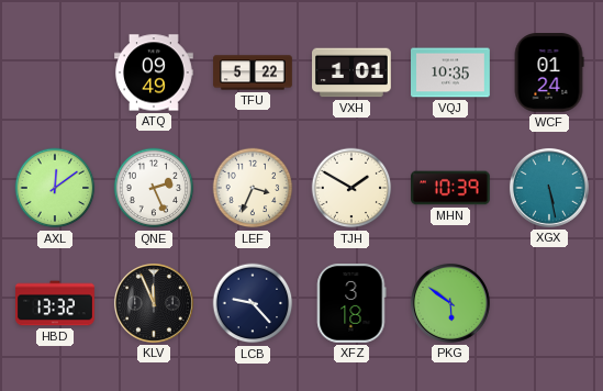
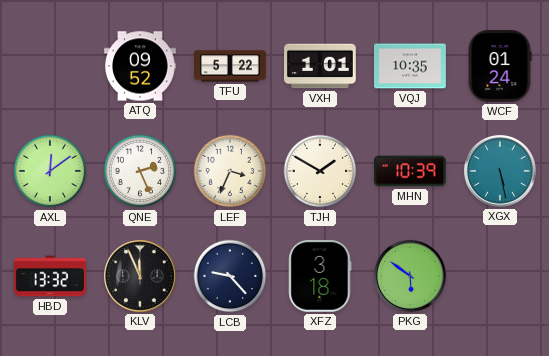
ATQ: 09:49 -> 09:52
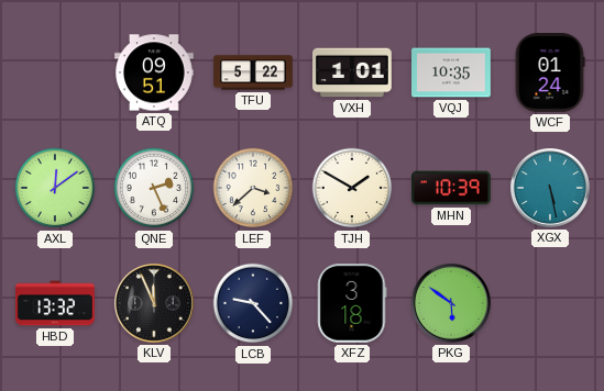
ATQ: 09:52 -> 09:51
LEF: 3:34 -> 3:38
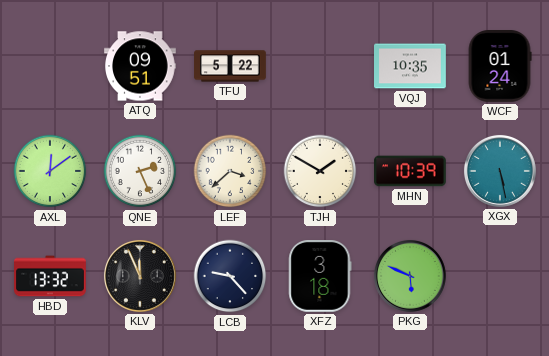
VXH: 1:01 -> none
PKG: 5:51 -> 5:49
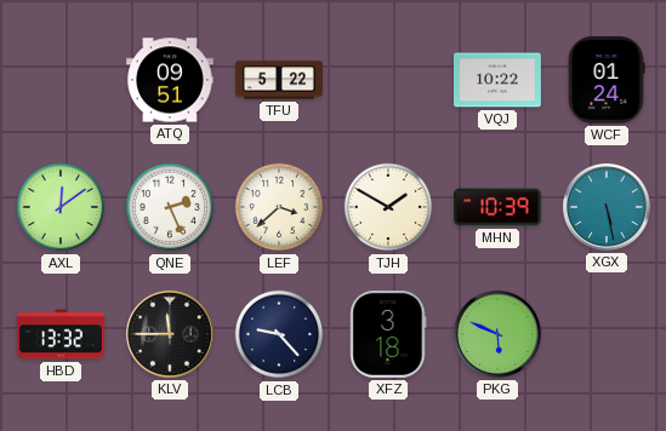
VQJ: 10:35 -> 10:22
KLV: 11:56 -> 11:45
